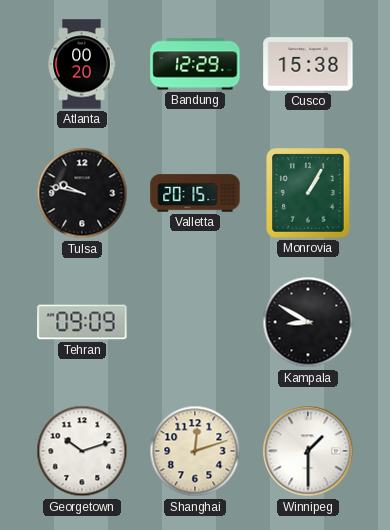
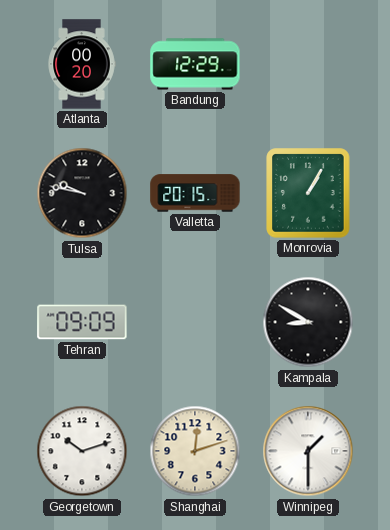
Cusco: 15:38 -> none
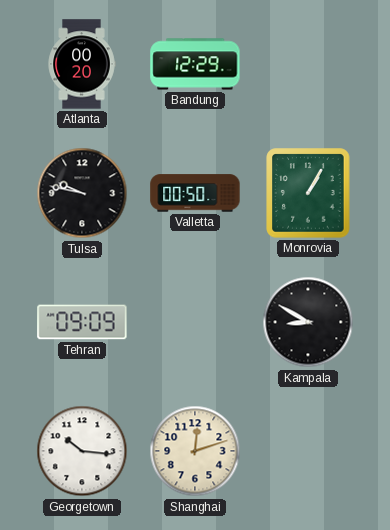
Valletta: 20:15 -> 00:50
Georgetown: 10:12 -> 10:16
Winnipeg: 1:30 -> none
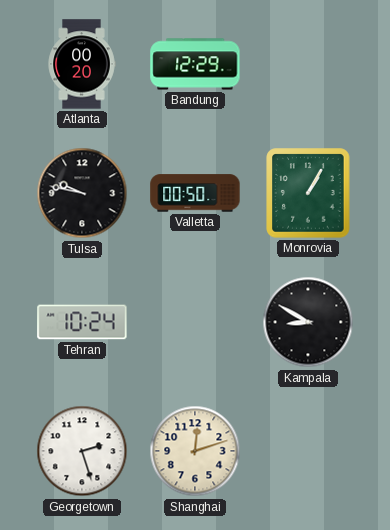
Tehran: 09:09 -> 10:24
Georgetown: 10:16 -> 2:27
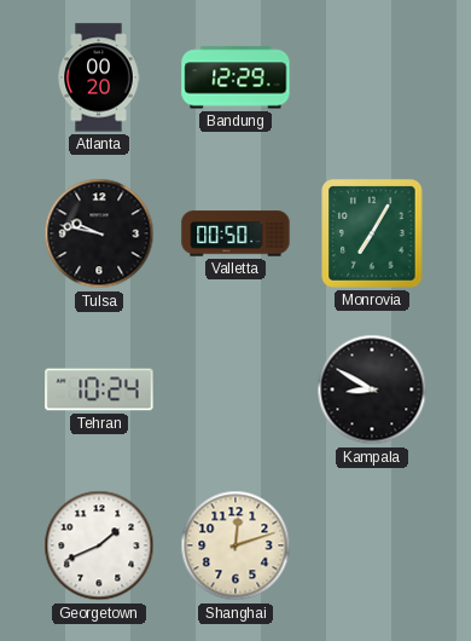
Monrovia: 1:05 -> 7:05
Georgetown: 2:27 -> 1:41
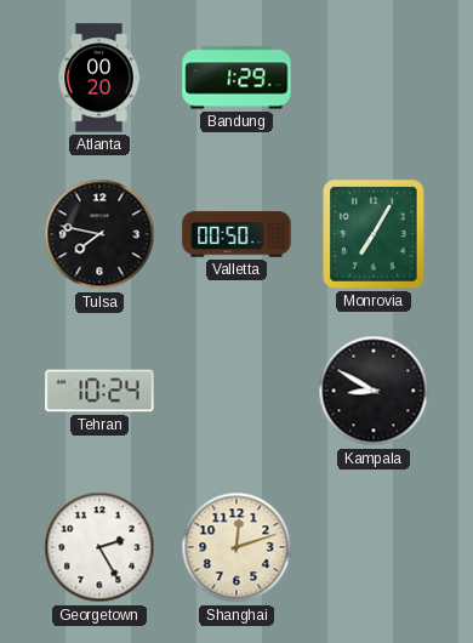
Bandung: 12:29 -> 1:29
Tulsa: 9:47 -> 7:47
Georgetown: 1:41 -> 2:25
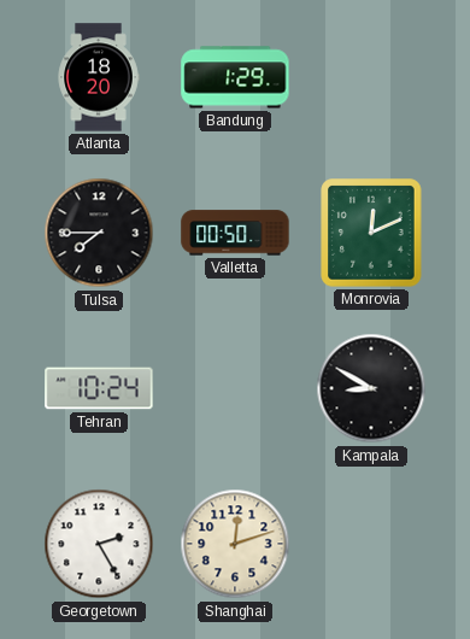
Atlanta: 00:20 -> 18:20
Tulsa: 7:47 -> 7:45
Monrovia: 7:05 -> 12:11
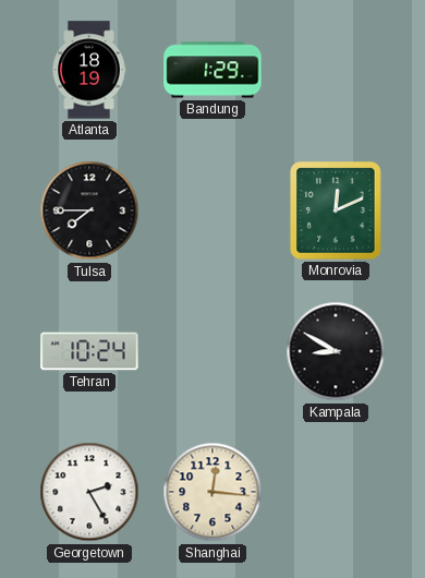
Atlanta: 18:20 -> 18:19
Valletta: 00:50 -> none
Shanghai: 12:12 -> 12:16
